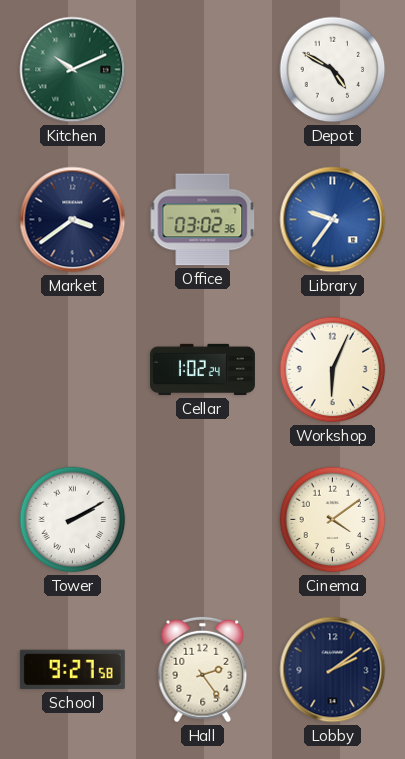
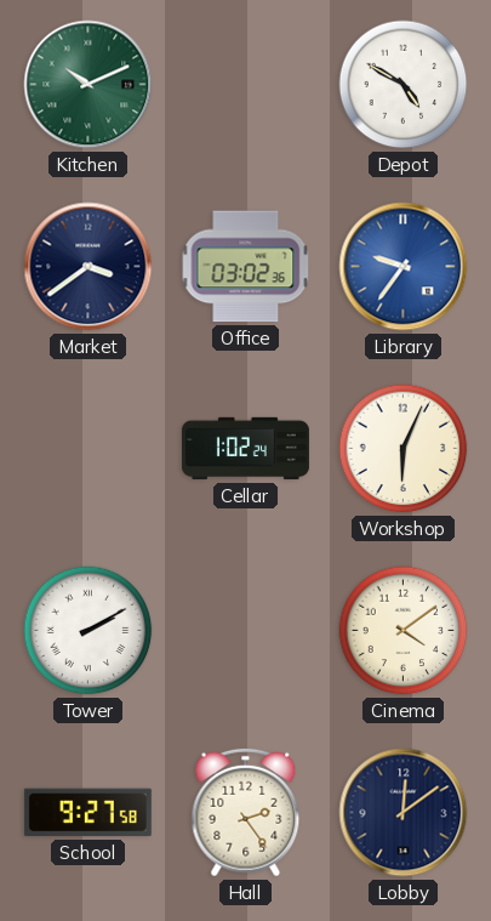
Lobby: 2:09 -> 12:09
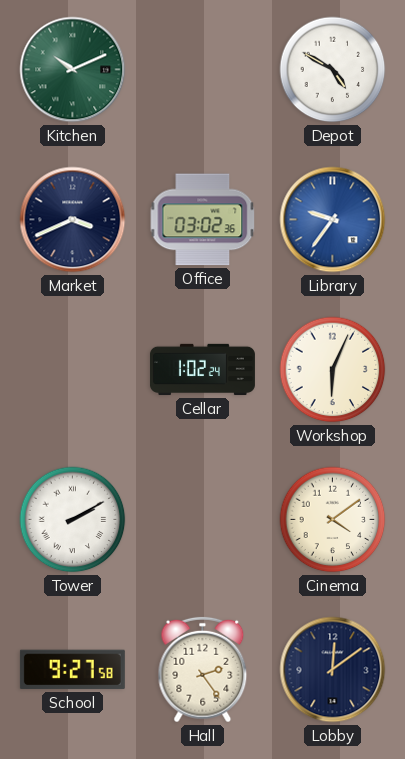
Market: 3:39 -> 3:41
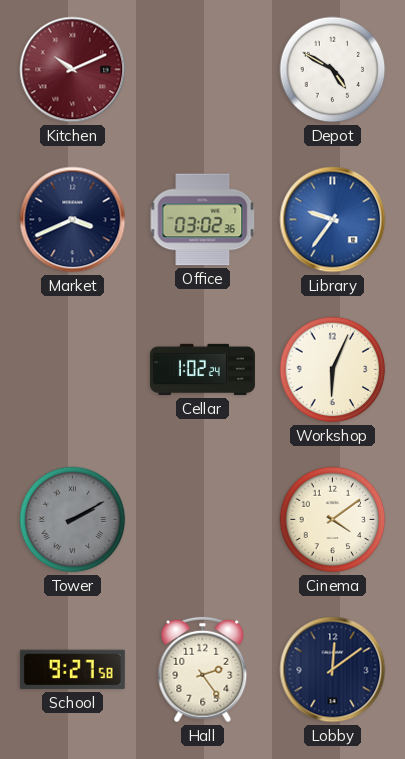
Kitchen dial: green -> burgundy
Tower dial: white -> grey
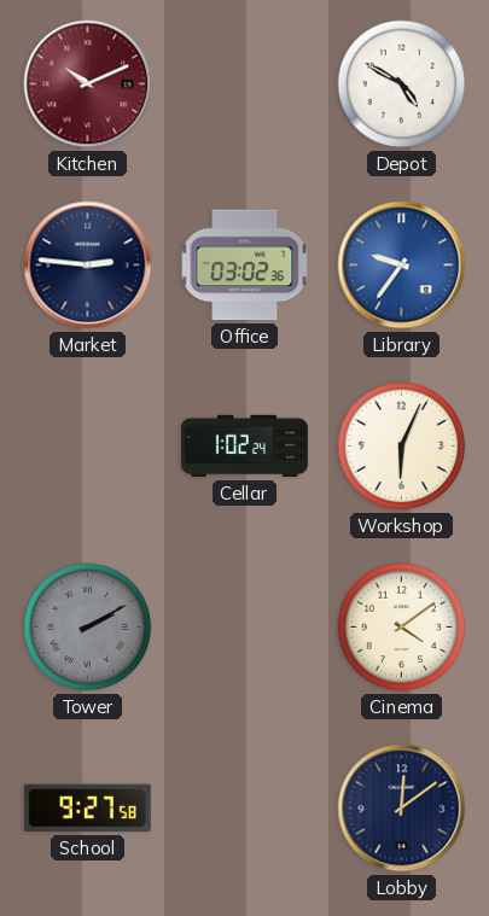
Market: 3:41 -> 2:46
Hall: 2:24 -> none
